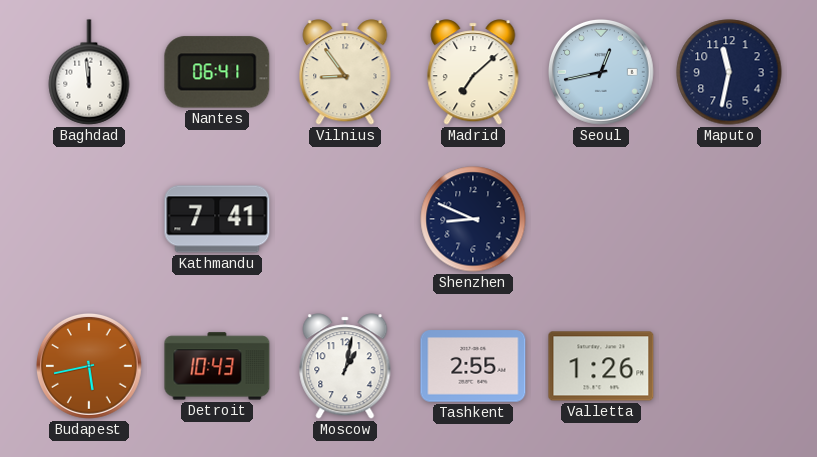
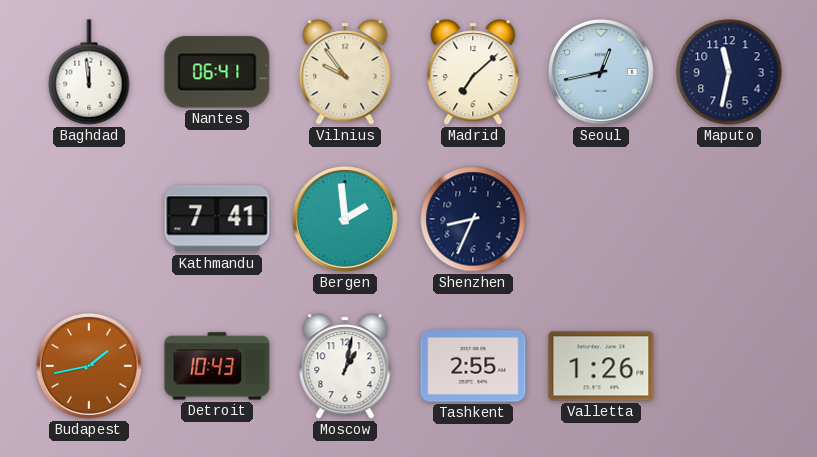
Vilnius: 8:54 -> 9:54
Bergen: none -> 1:59
Shenzhen: 8:49 -> 8:34
Budapest: 5:43 -> 1:43
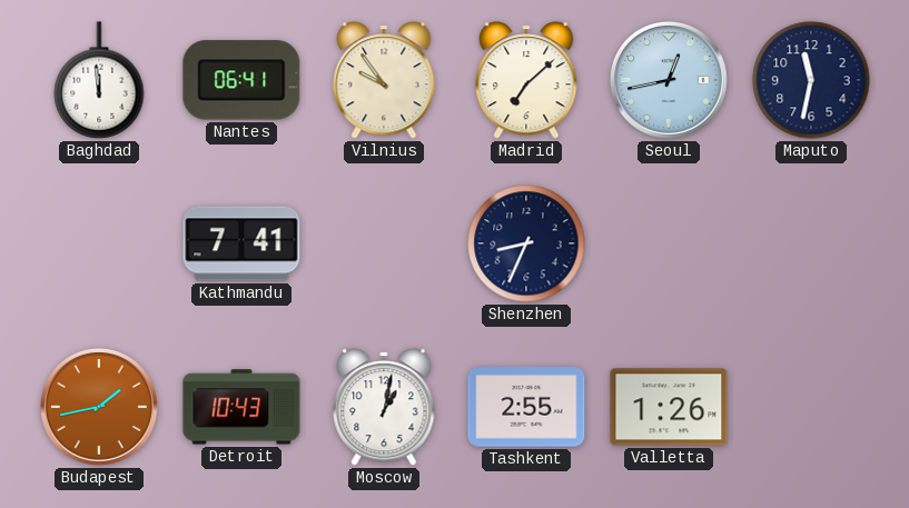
Bergen: 1:59 -> none
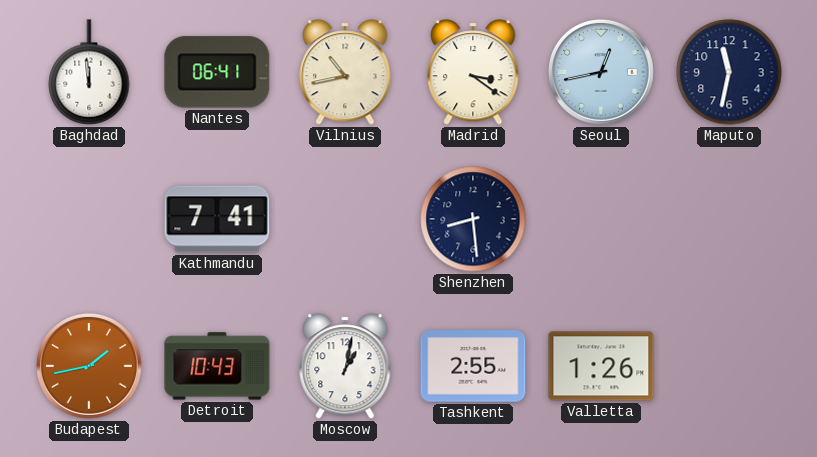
Vilnius: 9:54 -> 10:43
Madrid: 7:08 -> 3:21
Shenzhen: 8:34 -> 8:29
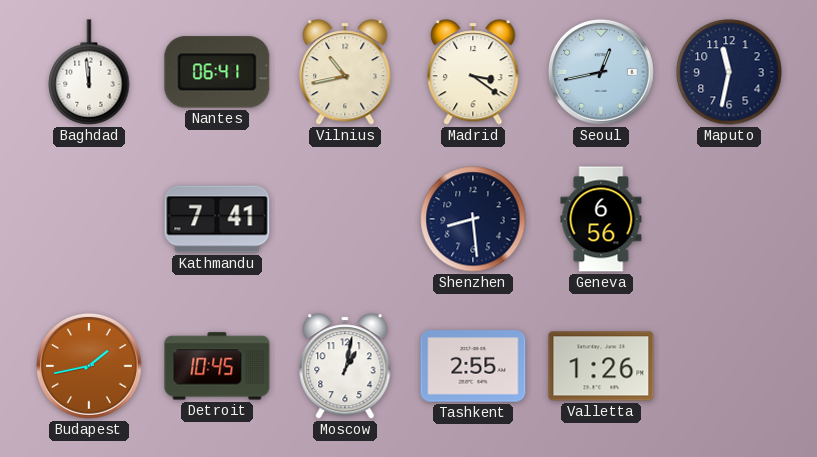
Geneva: none -> 6:56
Detroit: 10:43 -> 10:45
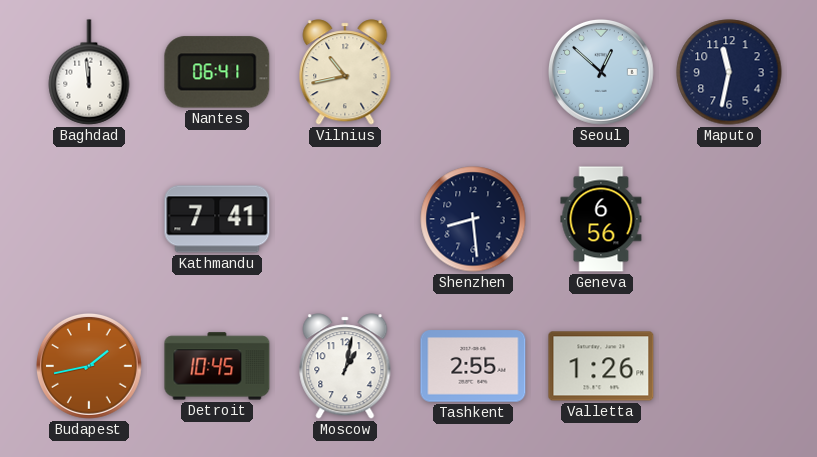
Madrid: 3:21 -> none
Seoul: 12:43 -> 12:52
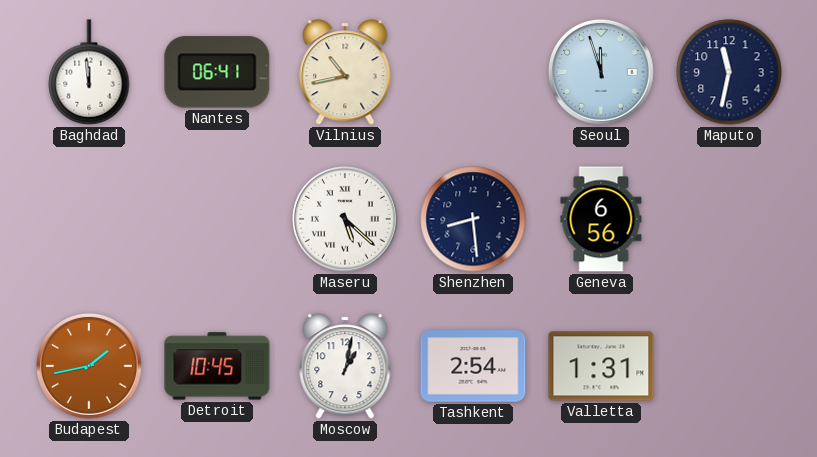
Seoul: 12:52 -> 11:57
Kathmandu: 7:41 -> none
Maseru: none -> 5:22
Tashkent: 2:55 -> 2:54
Valletta: 1:26 -> 1:31
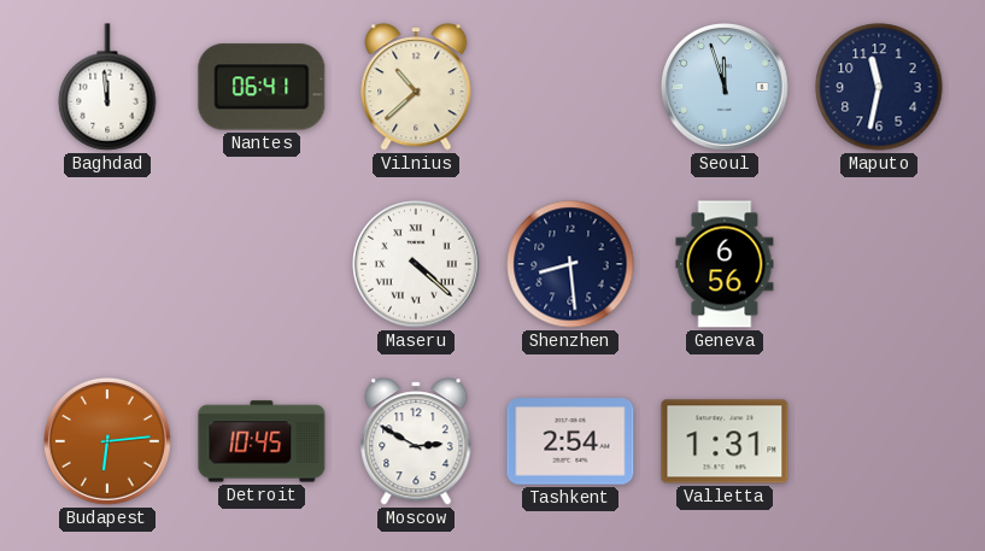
Vilnius: 10:43 -> 10:38
Maseru: 5:22 -> 4:22
Budapest: 1:43 -> 6:14
Moscow: 1:02 -> 2:50
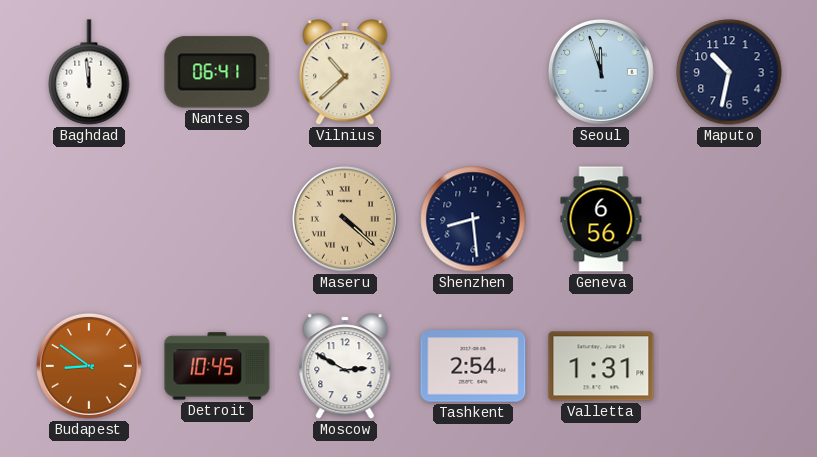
Maputo: 11:32 -> 10:32
Maseru dial: white -> champagne
Budapest: 6:14 -> 8:51
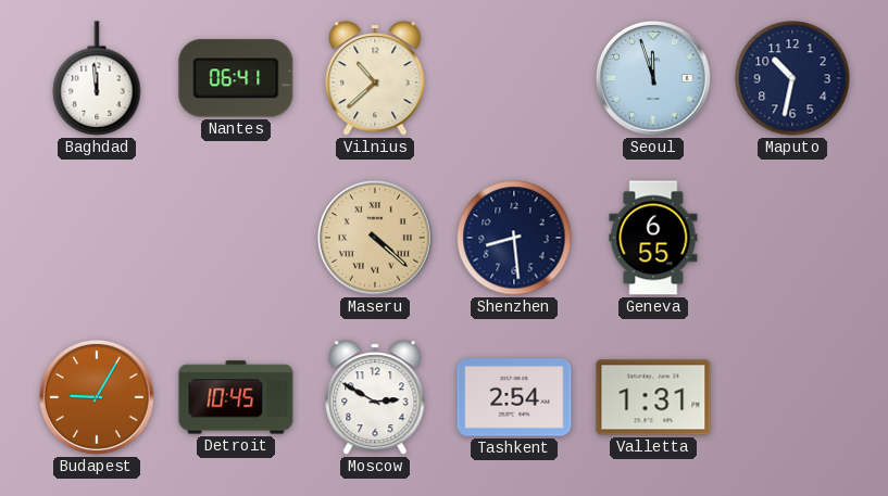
Geneva: 6:56 -> 6:55
Budapest: 8:51 -> 9:05
